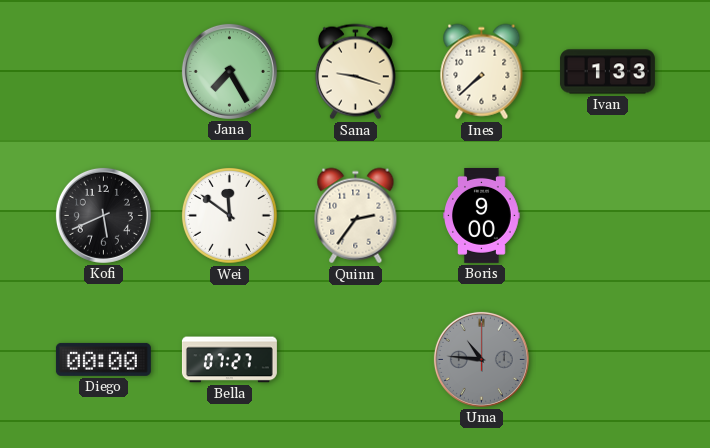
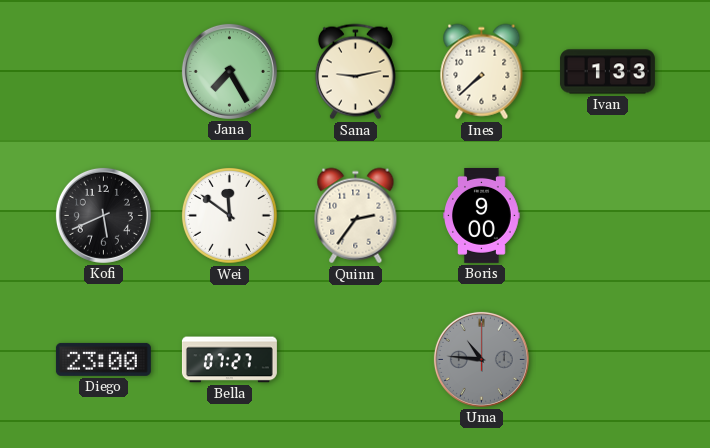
Sana: 9:18 -> 9:13
Diego: 00:00 -> 23:00
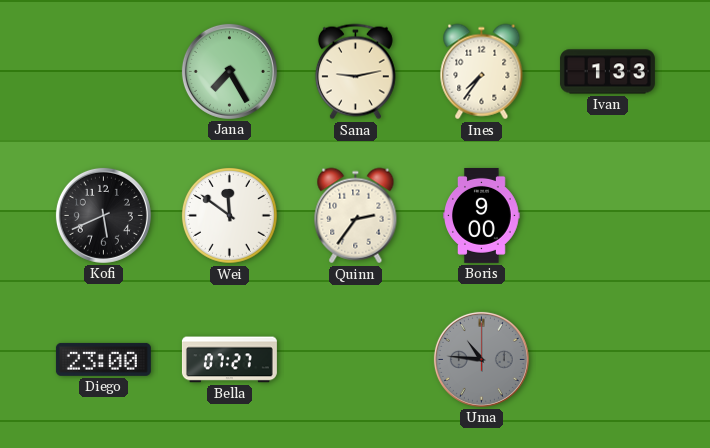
Ines: 7:38 -> 7:36
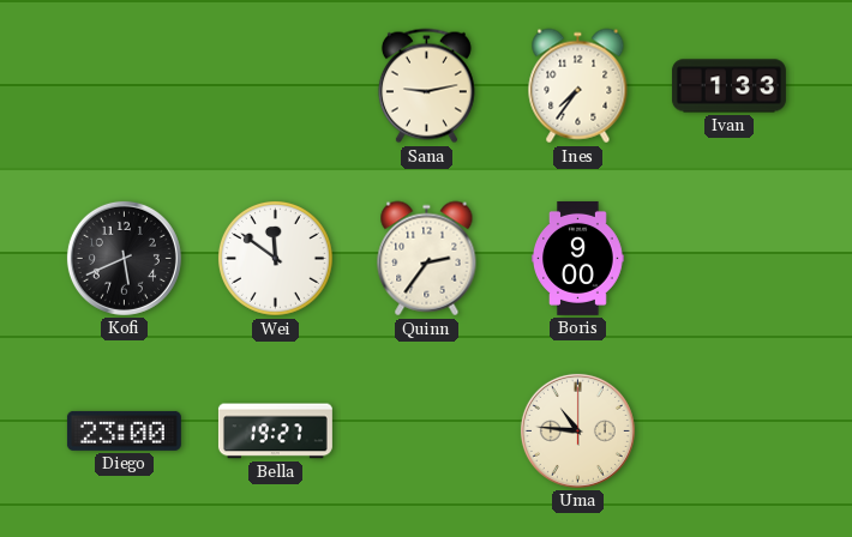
Jana: 7:25 -> none
Bella: 07:27 -> 19:27
Uma dial: grey -> cream
